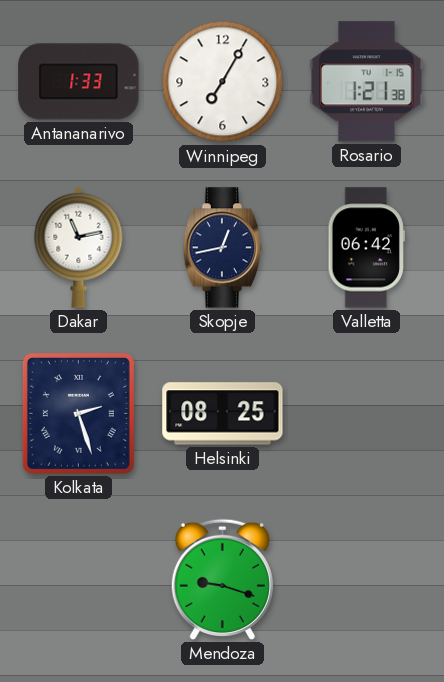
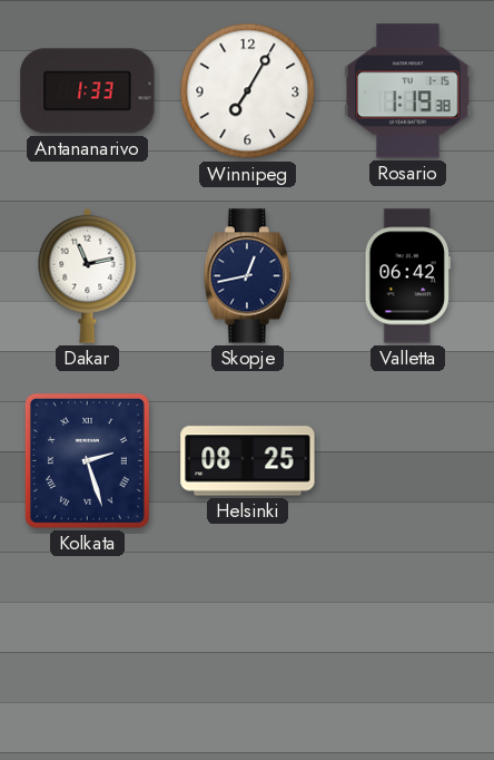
Rosario: 1:21 -> 1:19
Mendoza: 9:18 -> none
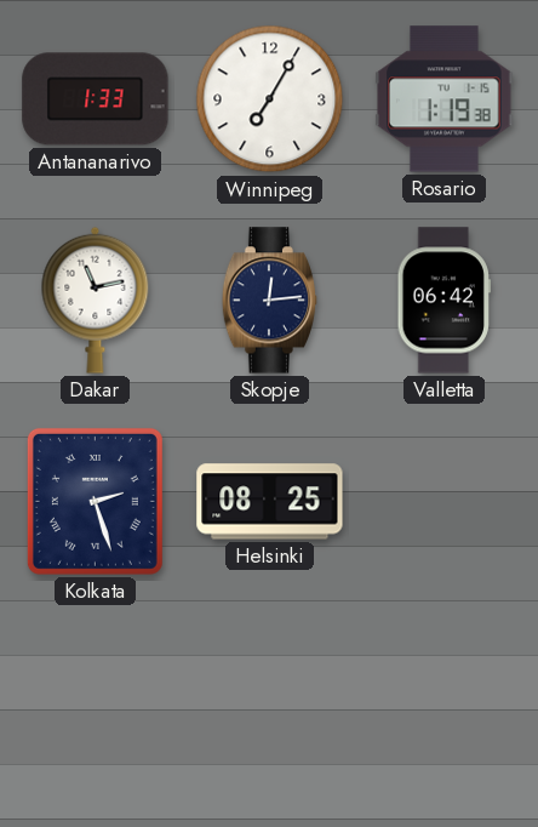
Skopje: 12:43 -> 12:14
